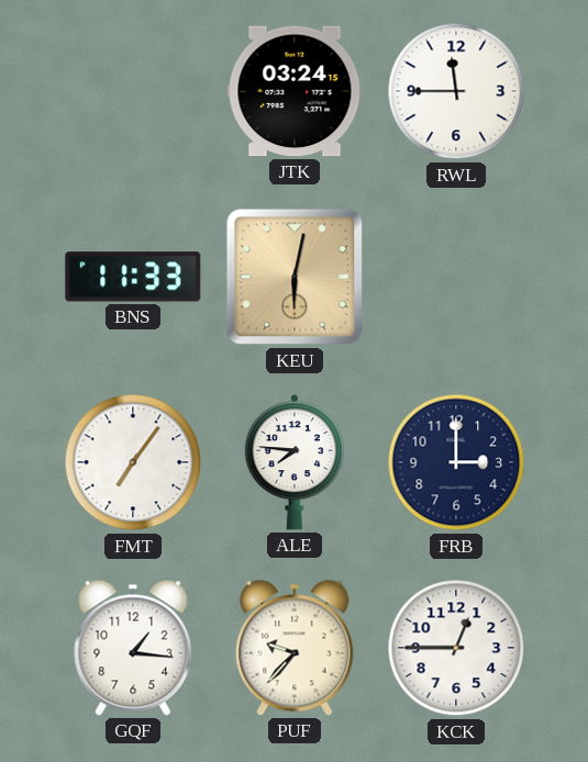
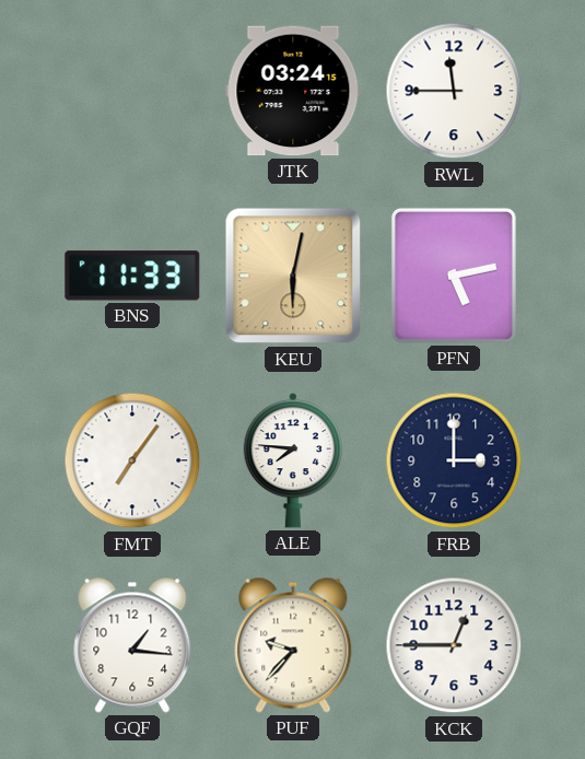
PFN: none -> 5:13
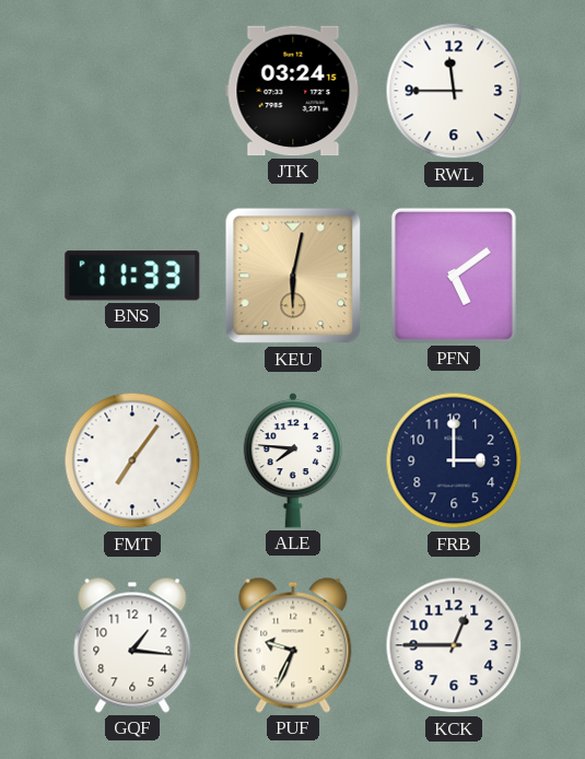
PFN: 5:13 -> 5:09
PUF: 9:37 -> 9:34
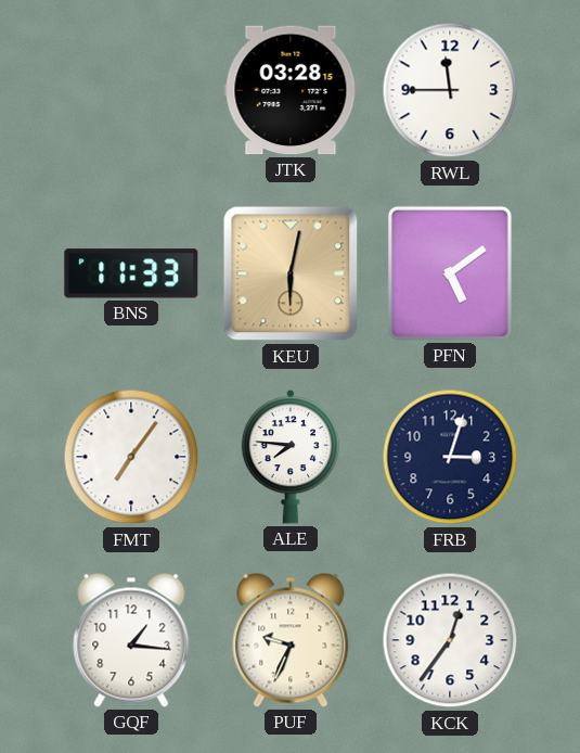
JTK: 03:24 -> 03:28
FRB: 3:00 -> 3:03
KCK: 12:45 -> 12:36
